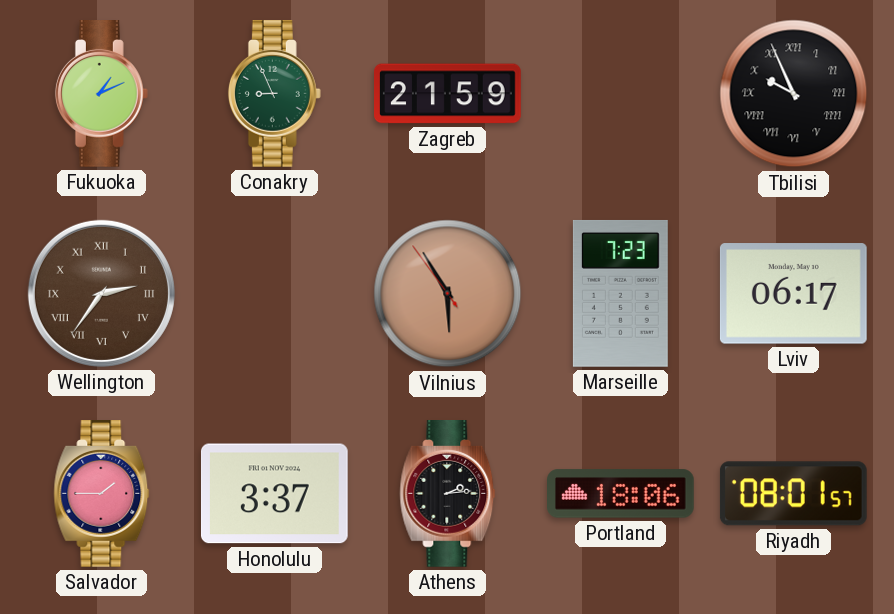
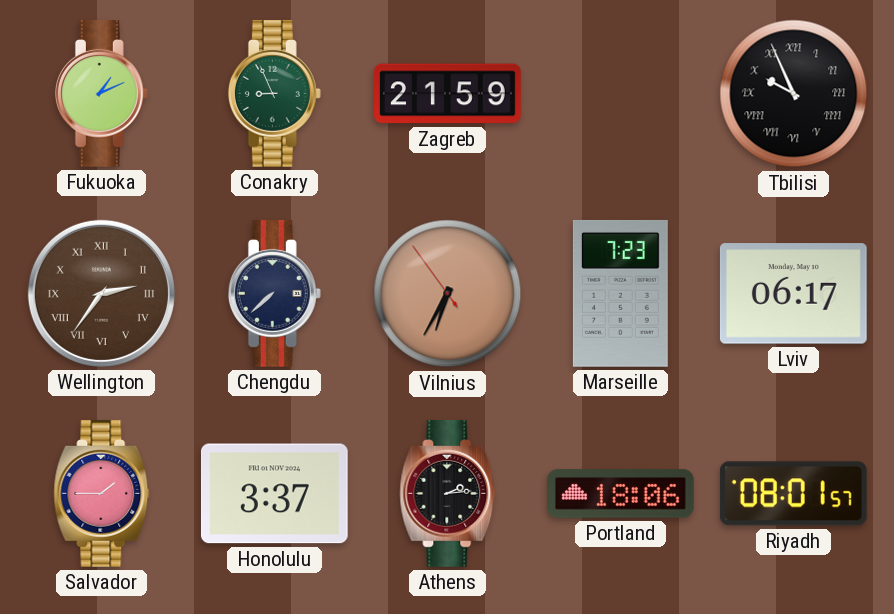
Chengdu: none -> 7:38
Vilnius: 5:54 -> 6:34
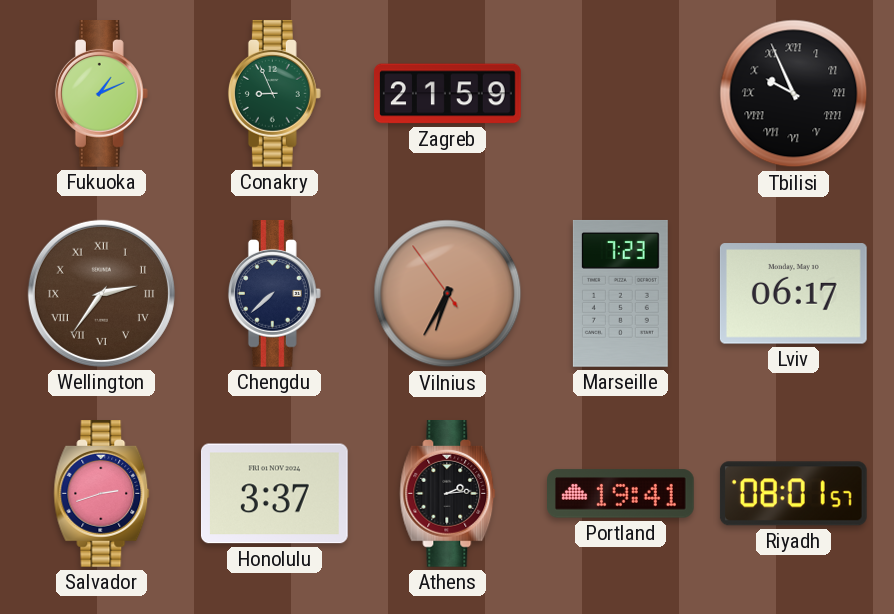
Salvador: 1:45 -> 2:42
Portland: 18:06 -> 19:41
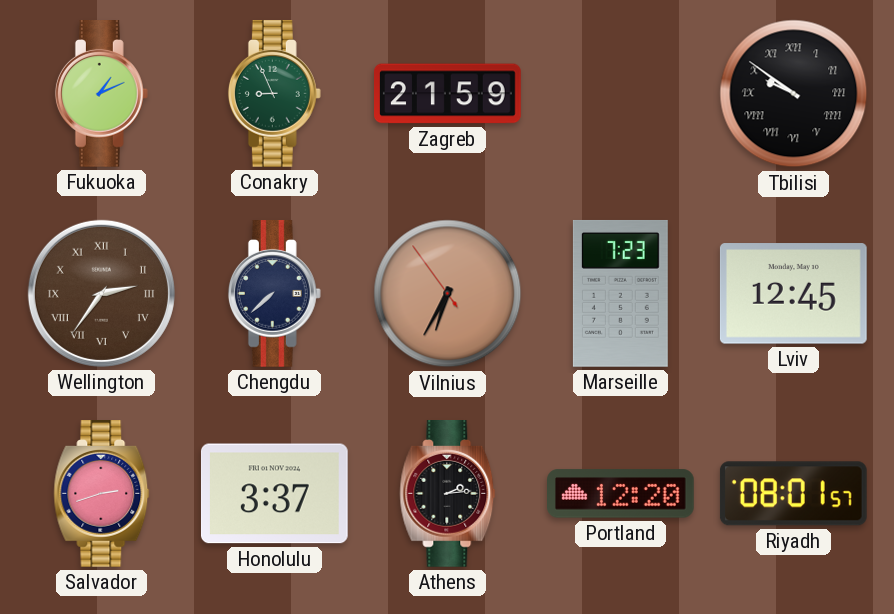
Tbilisi: 9:56 -> 9:51
Lviv: 06:17 -> 12:45
Portland: 19:41 -> 12:20
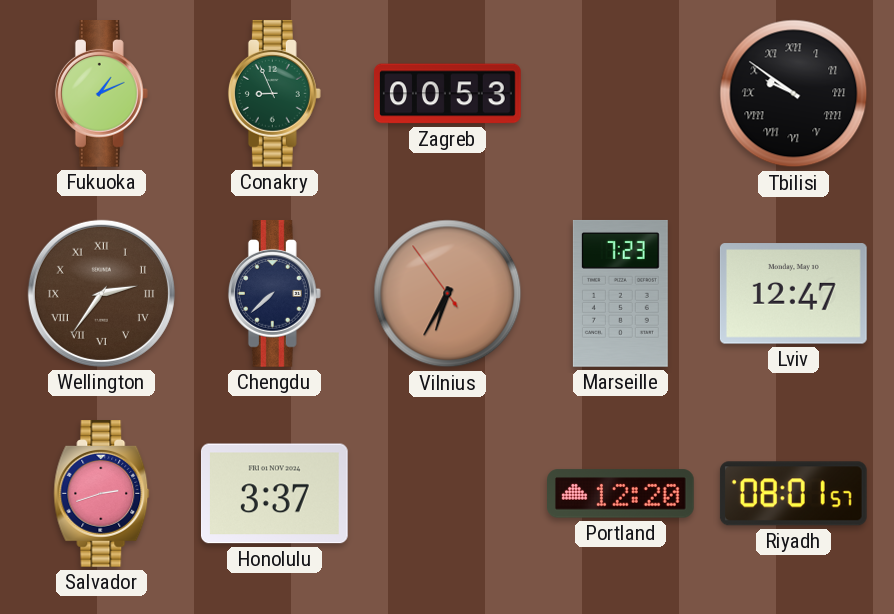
Zagreb: 21:59 -> 00:53
Lviv: 12:45 -> 12:47
Athens: 2:14 -> none
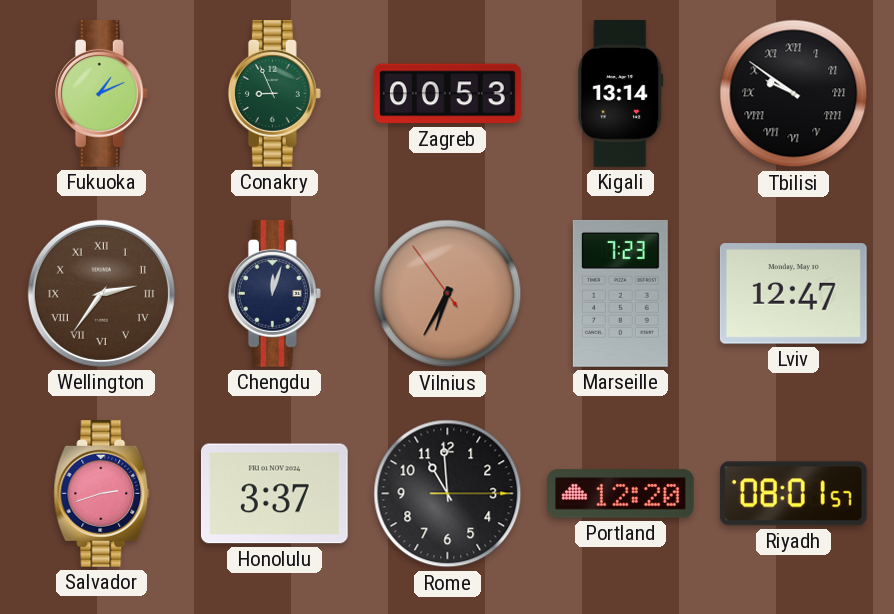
Kigali: none -> 13:14
Chengdu: 7:38 -> 12:03
Rome: none -> 10:59
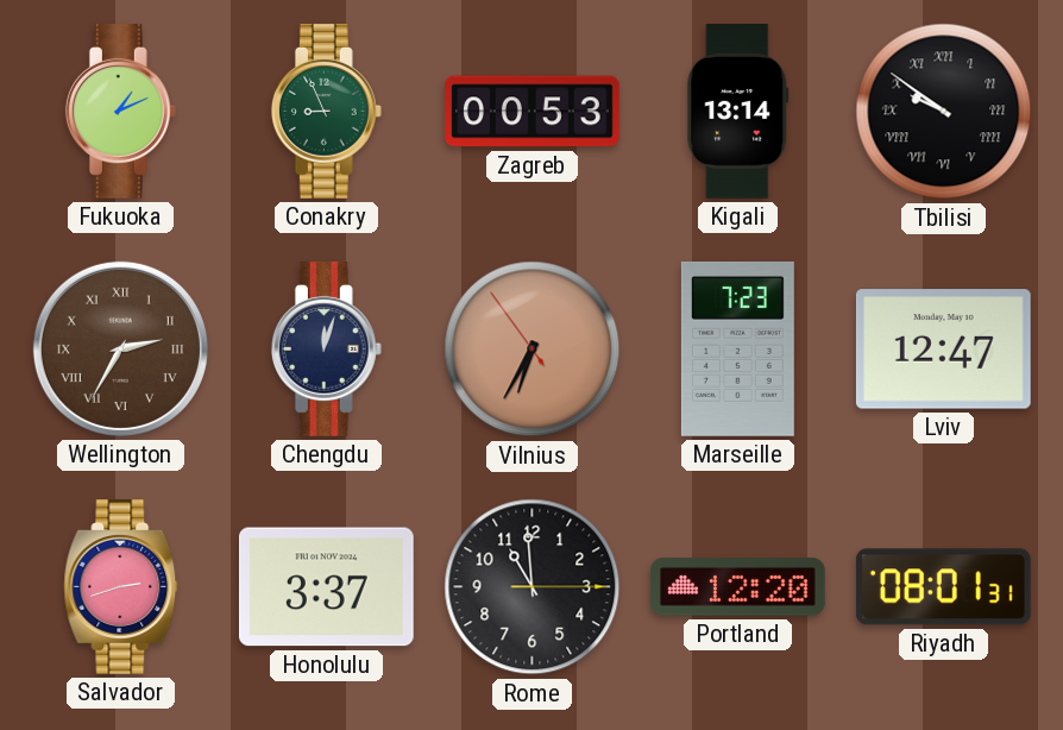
Wellington: 2:36 -> 2:35
Riyadh: 08:01:57 -> 08:01:31
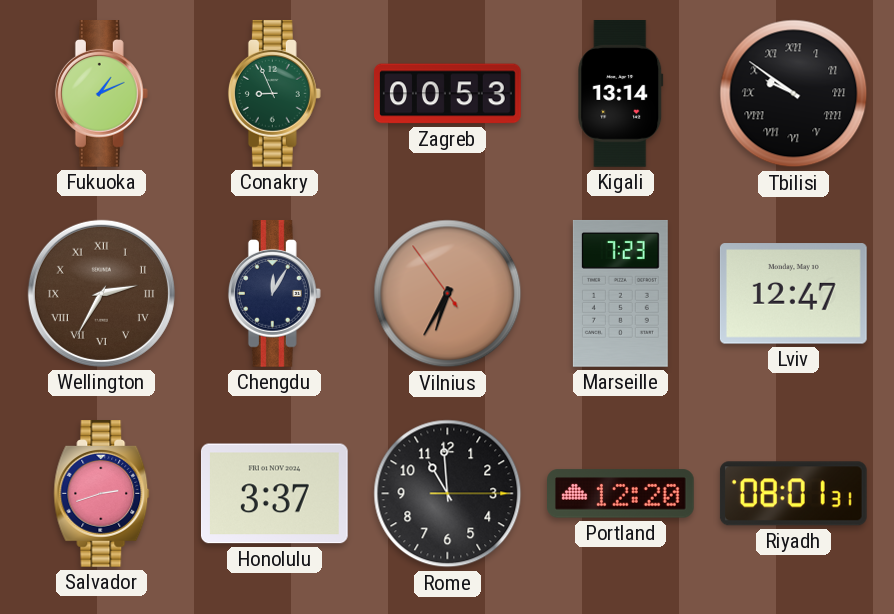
Chengdu: 12:03 -> 12:05
